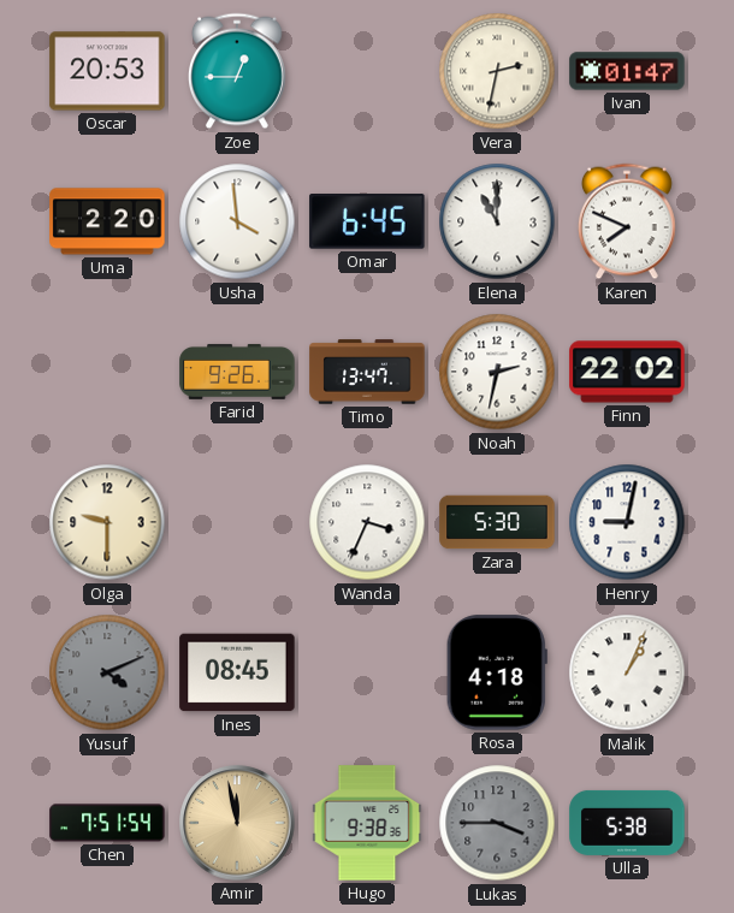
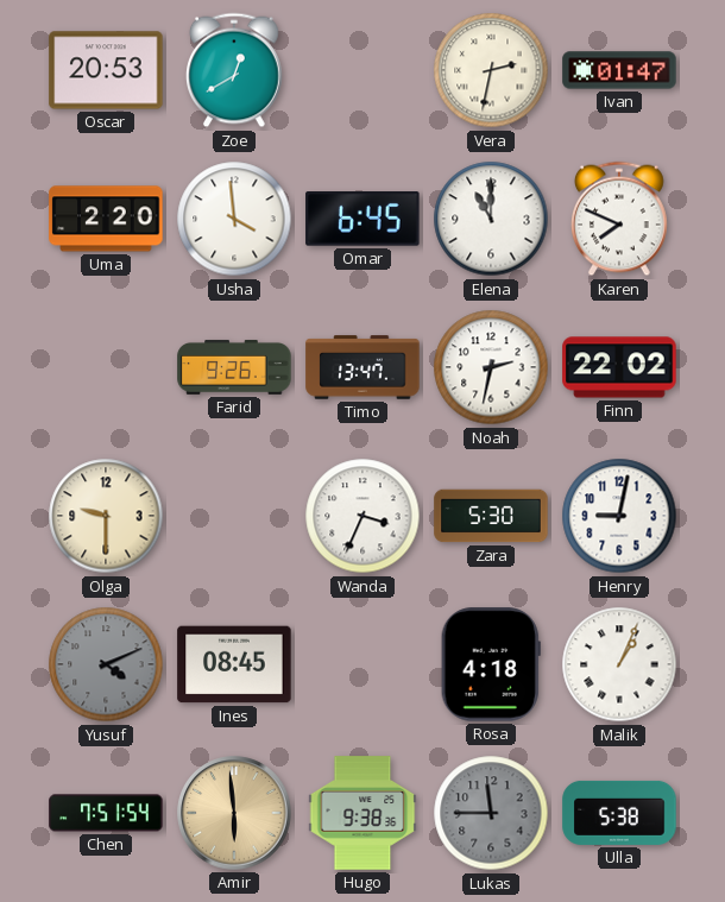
Zoe: 12:45 -> 12:40
Amir: 11:58 -> 5:59
Lukas: 3:45 -> 11:45
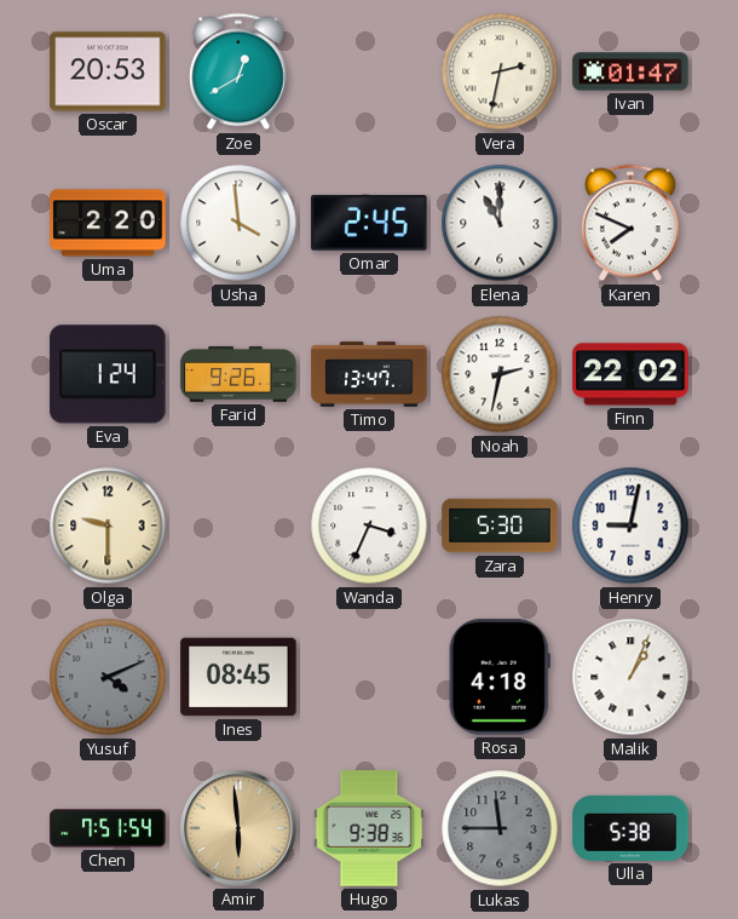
Omar: 6:45 -> 2:45
Eva: none -> 1:24
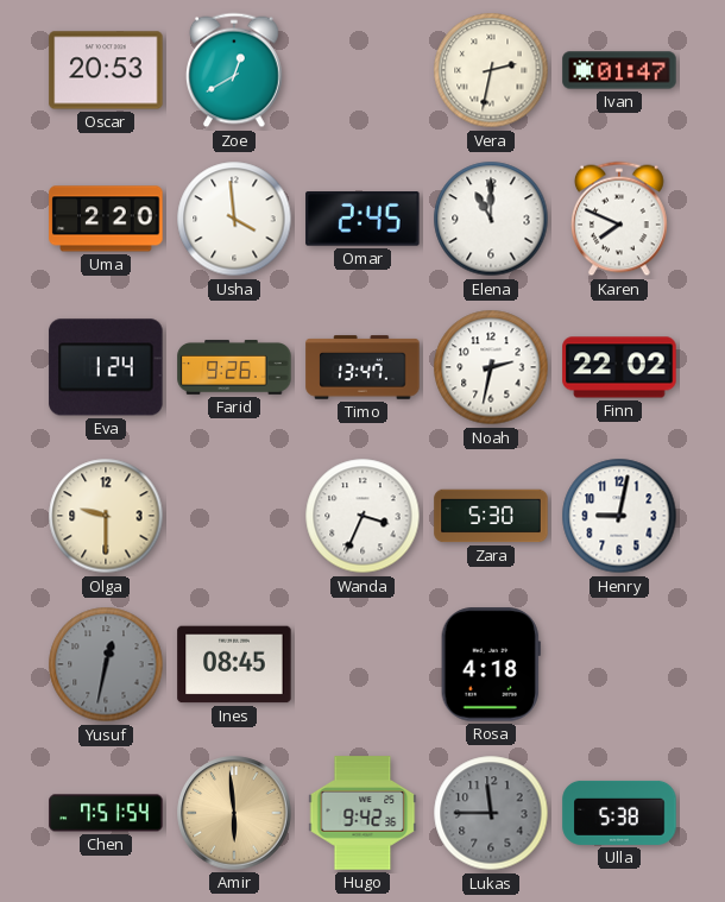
Yusuf: 4:11 -> 12:32
Malik: 1:04 -> none
Hugo: 9:38 -> 9:42
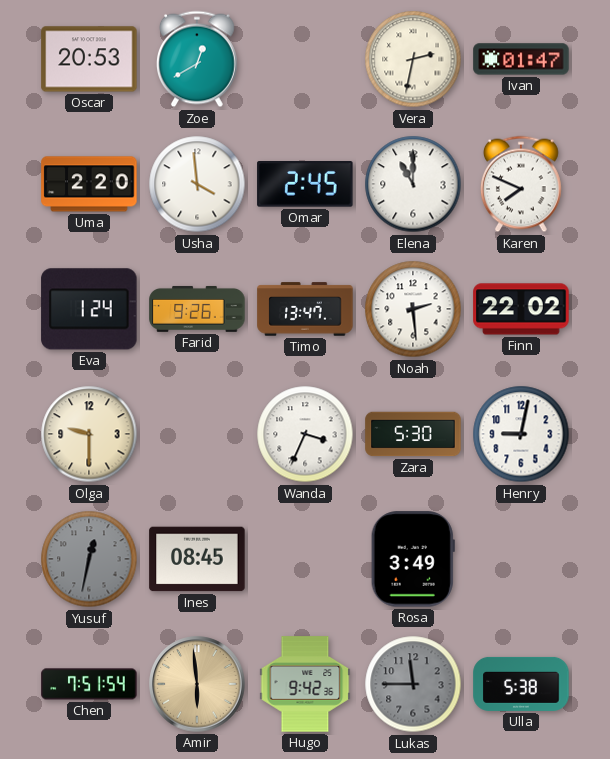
Noah: 2:32 -> 2:29
Rosa: 4:18 -> 3:49
